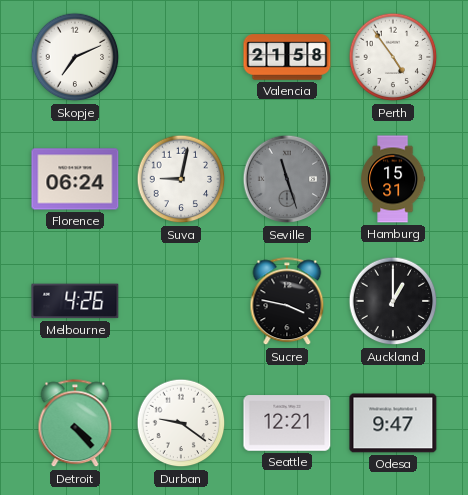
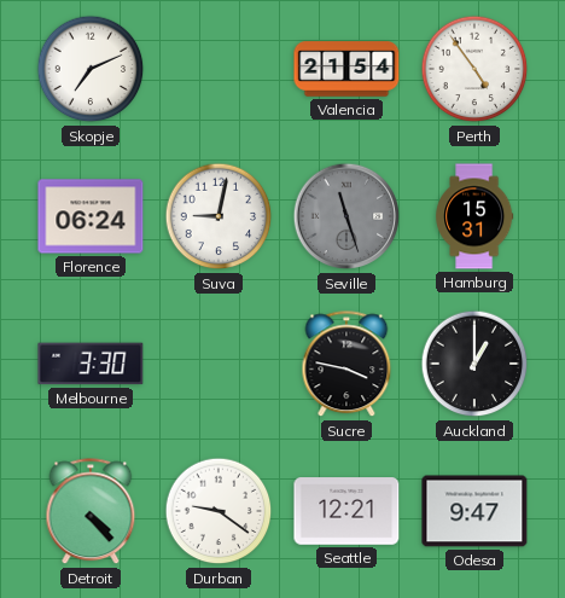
Valencia: 21:58 -> 21:54
Melbourne: 4:26 -> 3:30
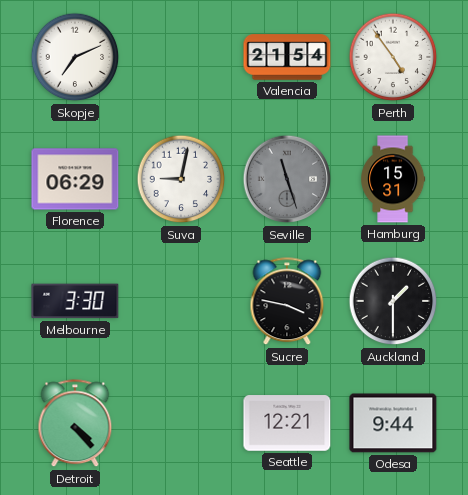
Florence: 06:24 -> 06:29
Auckland: 1:00 -> 1:30
Durban: 9:21 -> none
Odesa: 9:47 -> 9:44
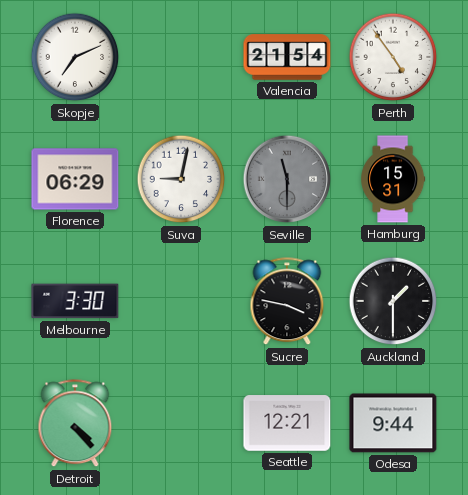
Seville: 11:27 -> 11:30
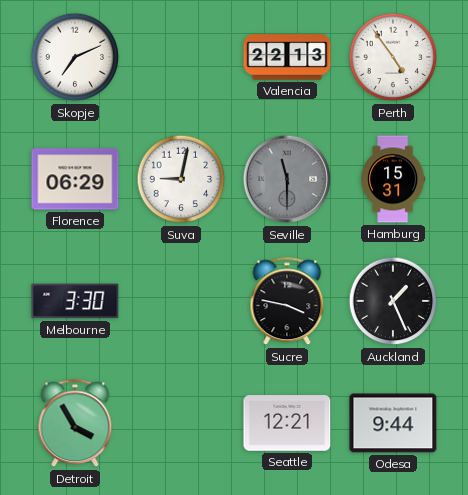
Valencia: 21:54 -> 22:13
Auckland: 1:30 -> 1:26
Detroit: 4:23 -> 3:55
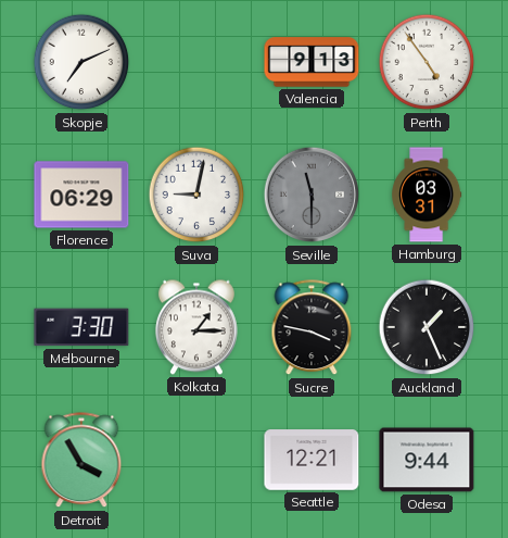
Valencia: 22:13 -> 9:13
Hamburg: 15:31 -> 03:31
Kolkata: none -> 1:15
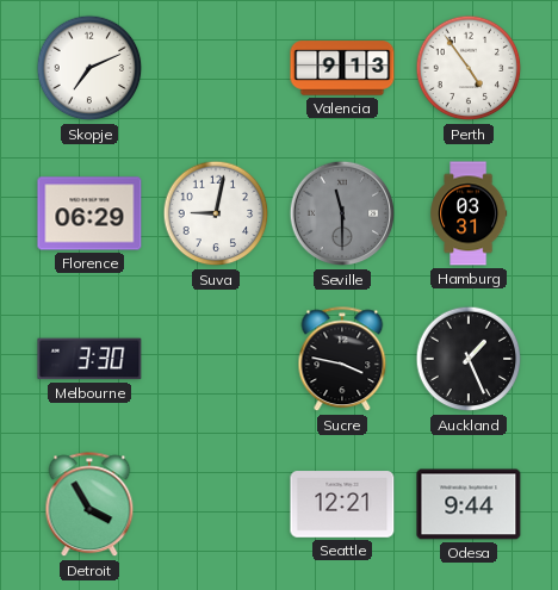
Kolkata: 1:15 -> none
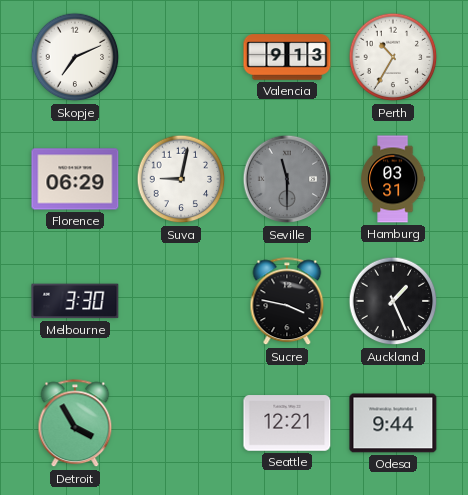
Perth: 4:54 -> 10:35
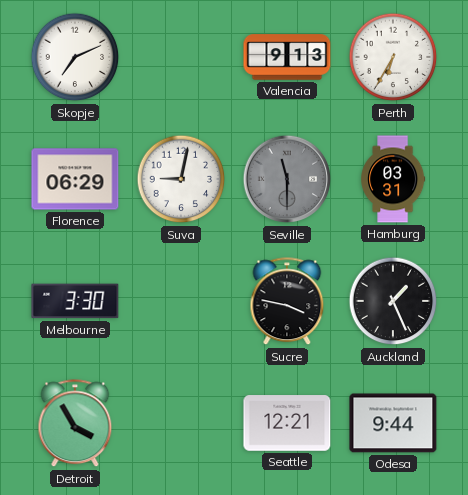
Perth: 10:35 -> 6:35
